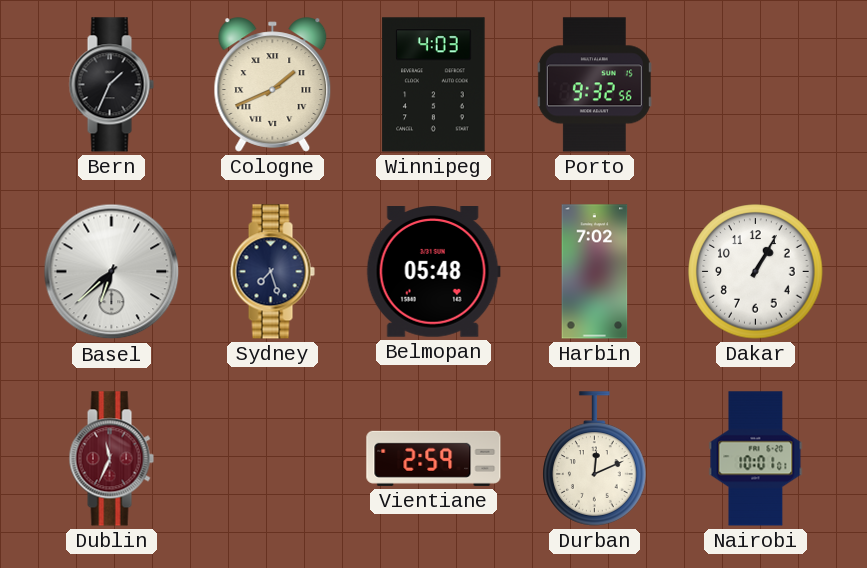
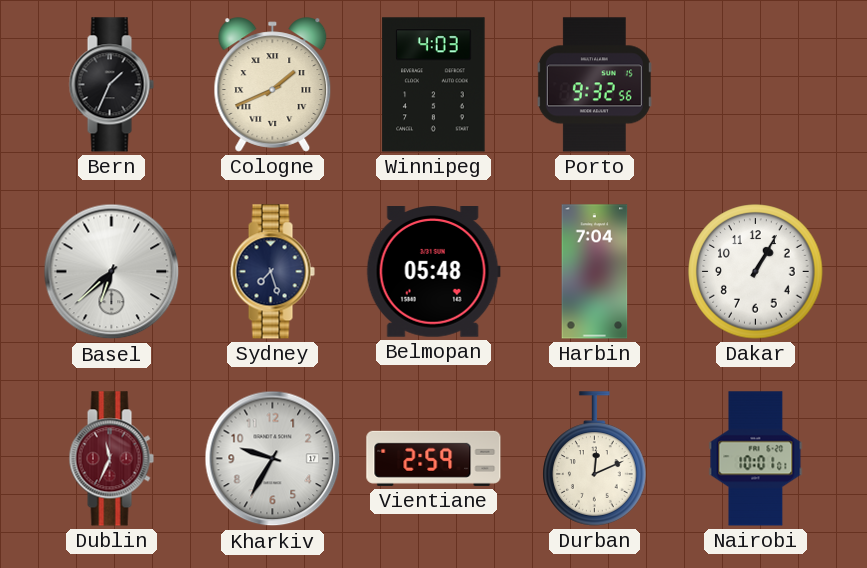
Harbin: 7:02 -> 7:04
Kharkiv: none -> 9:35
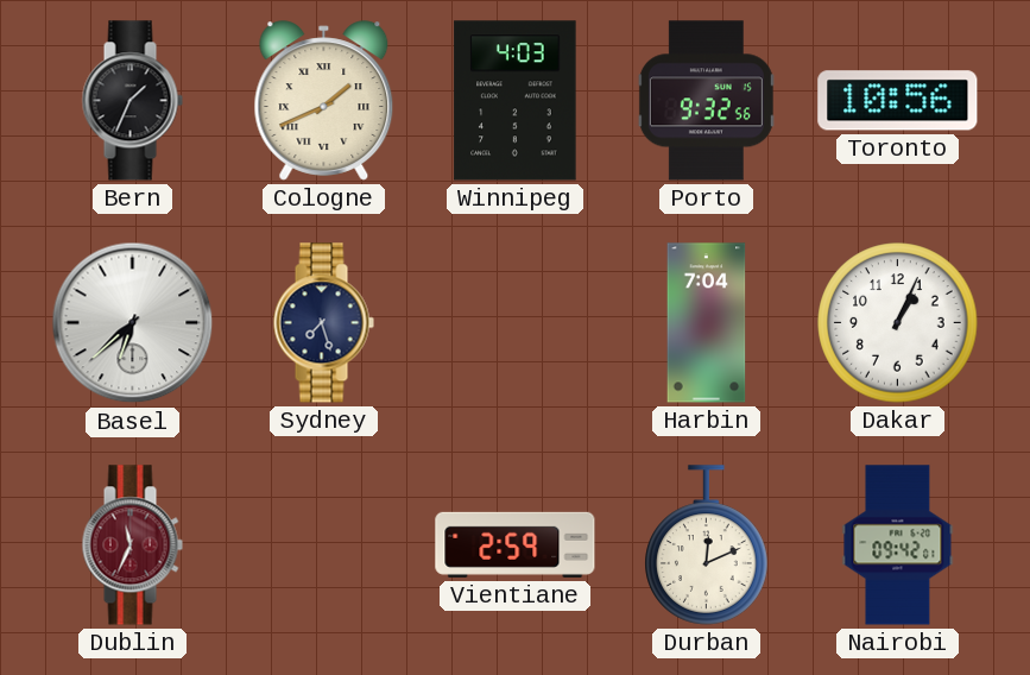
Toronto: none -> 10:56
Belmopan: 05:48 -> none
Dakar: 1:05 -> 1:04
Kharkiv: 9:35 -> none
Nairobi: 10:01 -> 09:42
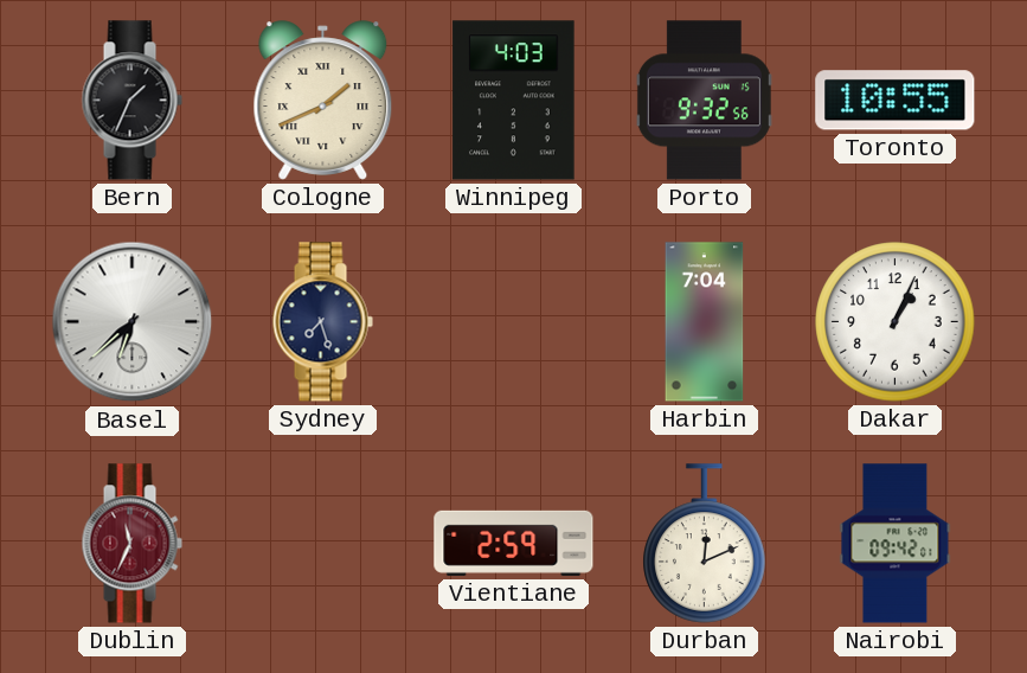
Toronto: 10:56 -> 10:55
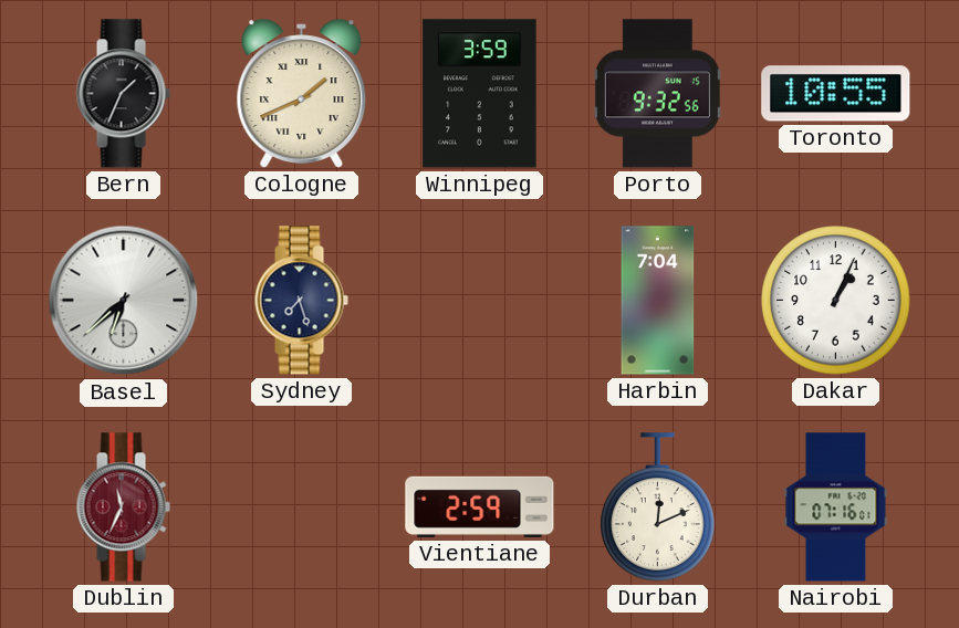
Winnipeg: 4:03 -> 3:59
Nairobi: 09:42 -> 07:16
